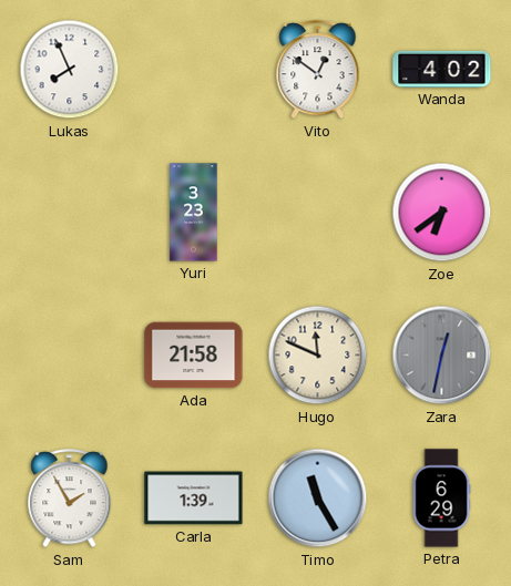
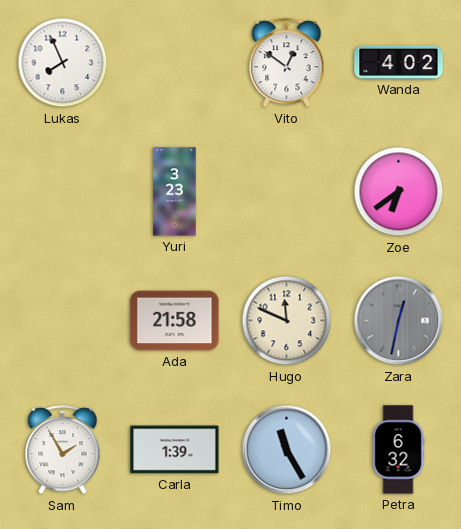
Petra: 6:29 -> 6:32
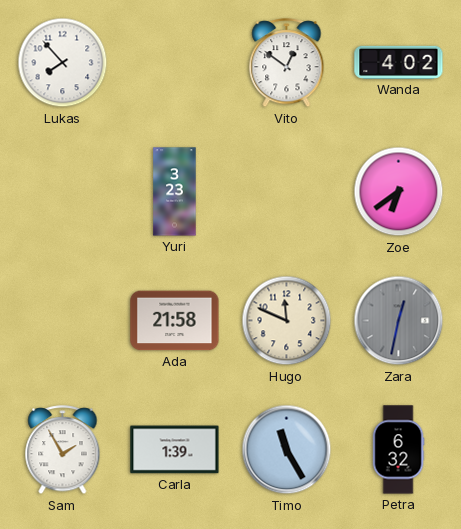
Lukas: 7:56 -> 7:53
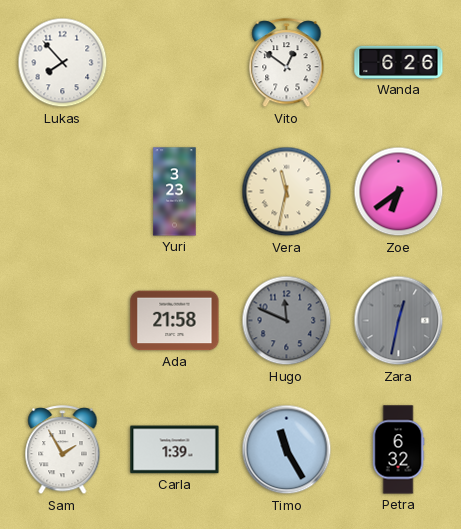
Wanda: 4:02 -> 6:26
Vera: none -> 11:32
Hugo dial: cream -> grey
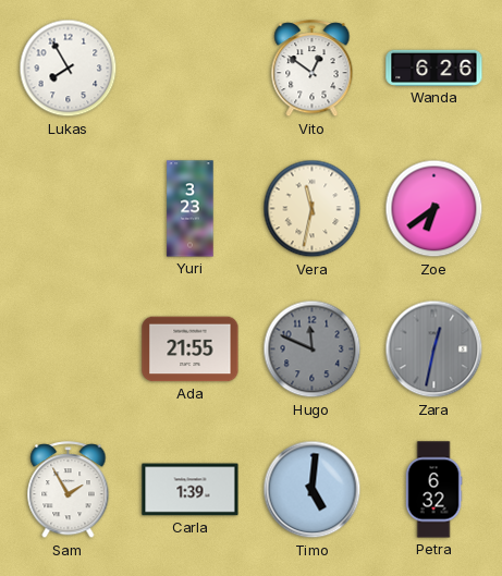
Lukas: 7:53 -> 7:55
Ada: 21:58 -> 21:55
Timo: 11:25 -> 5:01
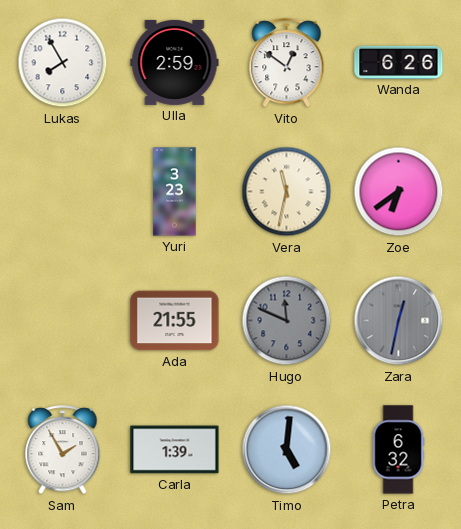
Ulla: none -> 2:59
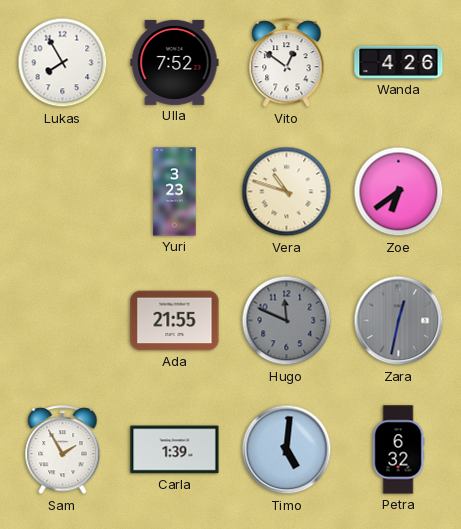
Ulla: 2:59 -> 7:52
Wanda: 6:26 -> 4:26
Vera: 11:32 -> 10:48
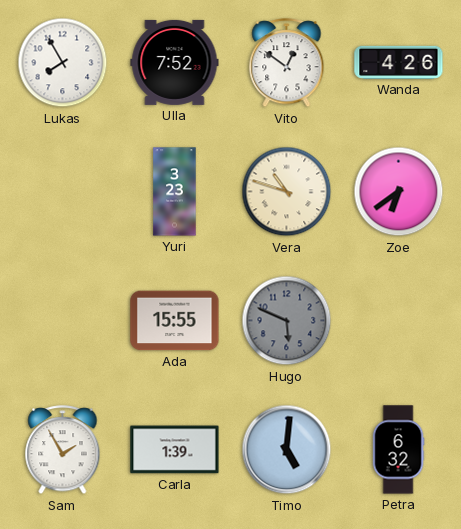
Ada: 21:55 -> 15:55
Hugo: 11:49 -> 5:49
Zara: 12:32 -> none
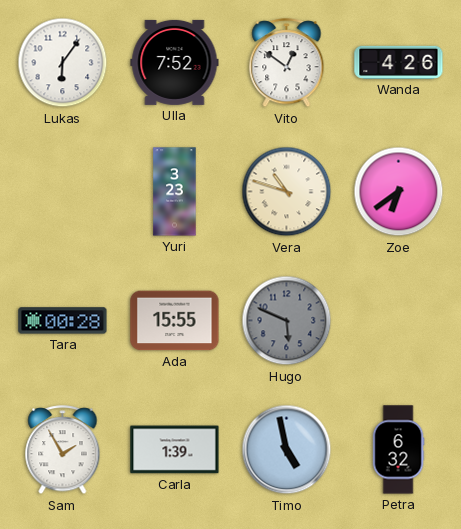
Lukas: 7:55 -> 6:06
Tara: none -> 00:28
Timo: 5:01 -> 4:58
